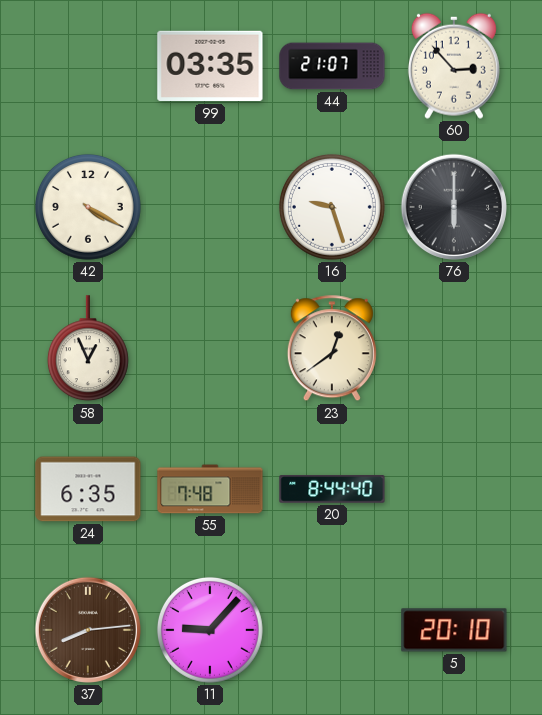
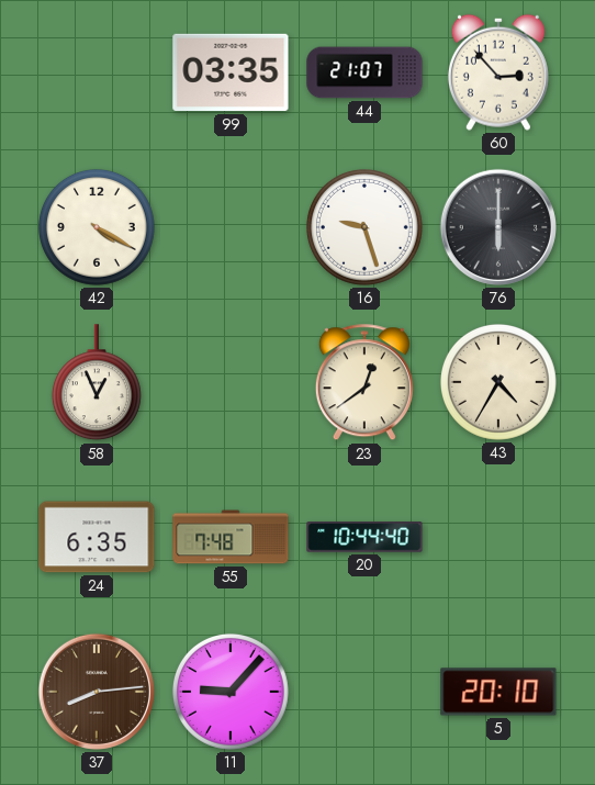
43: none -> 4:35
20: 8:44 -> 10:44
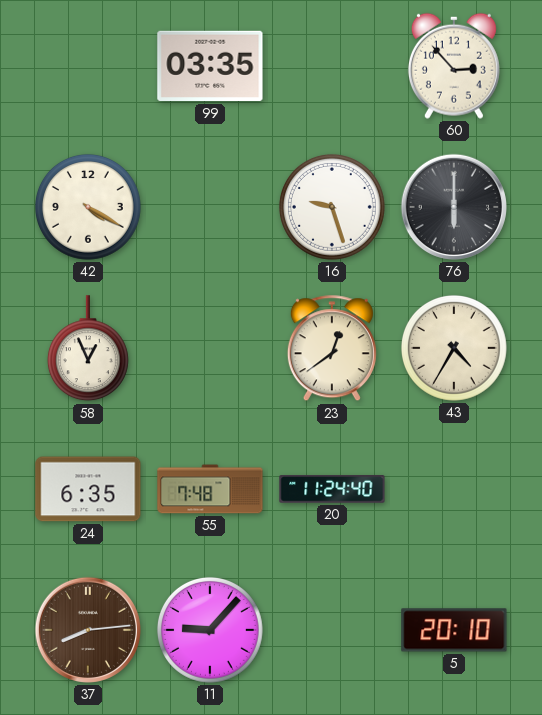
44: 21:07 -> none
20: 10:44 -> 11:24
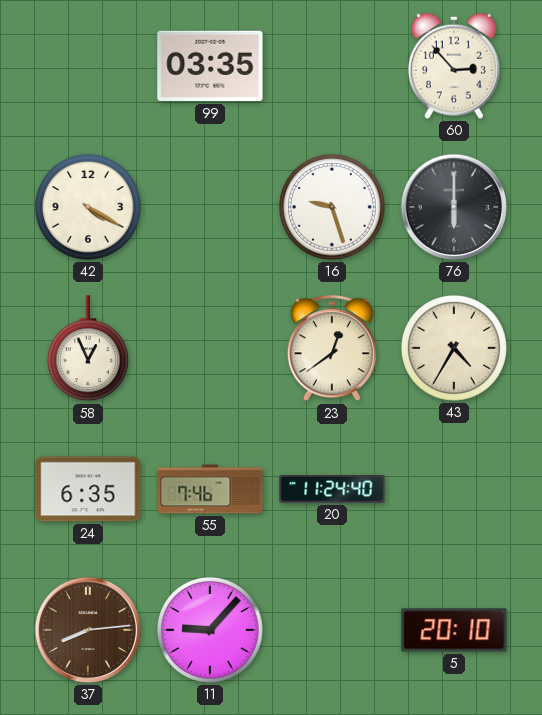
55: 7:48 -> 7:46
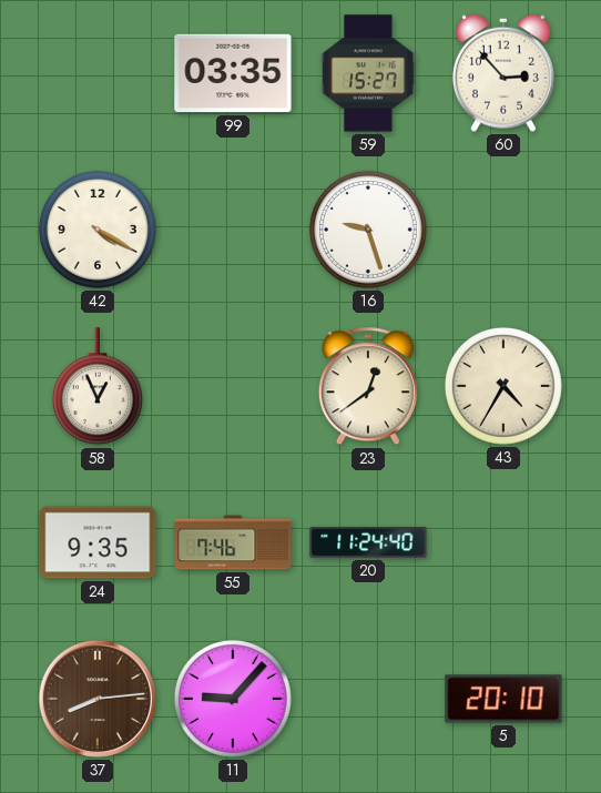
59: none -> 15:27
76: 6:00 -> none
24: 6:35 -> 9:35
